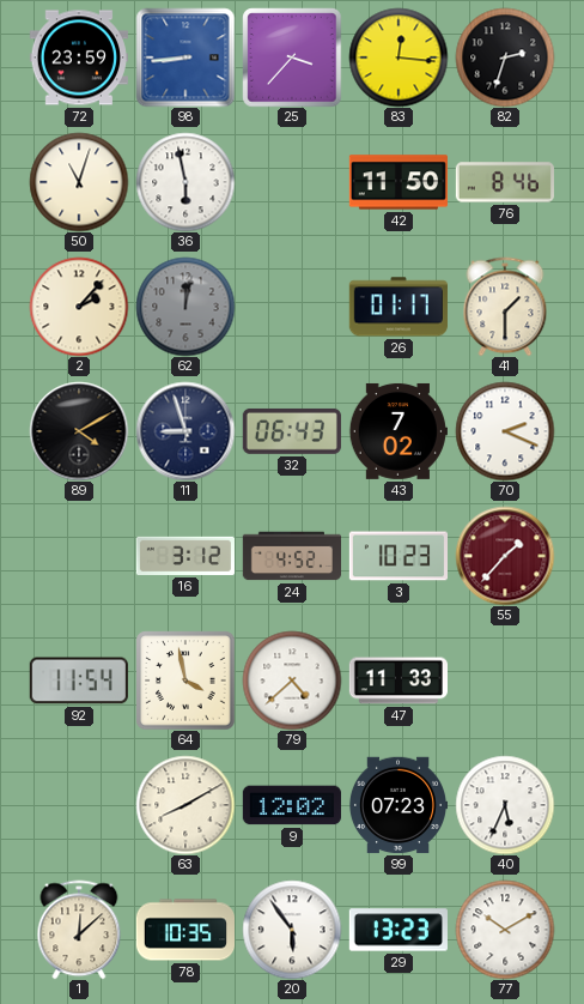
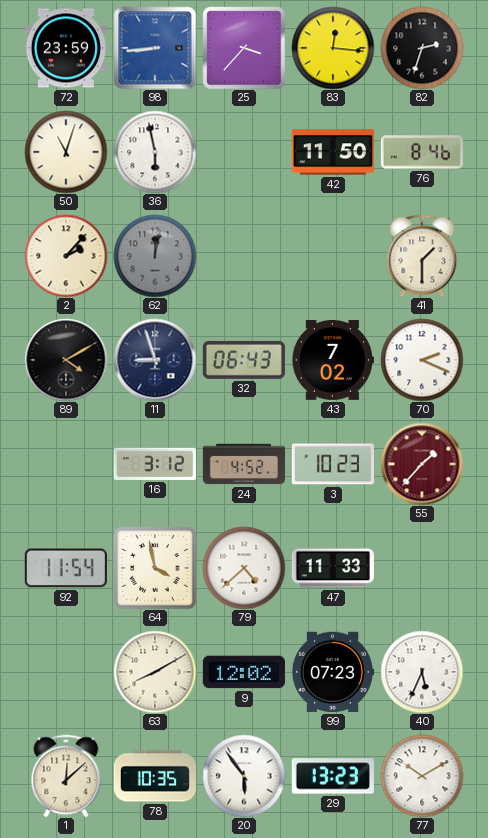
26: 01:17 -> none
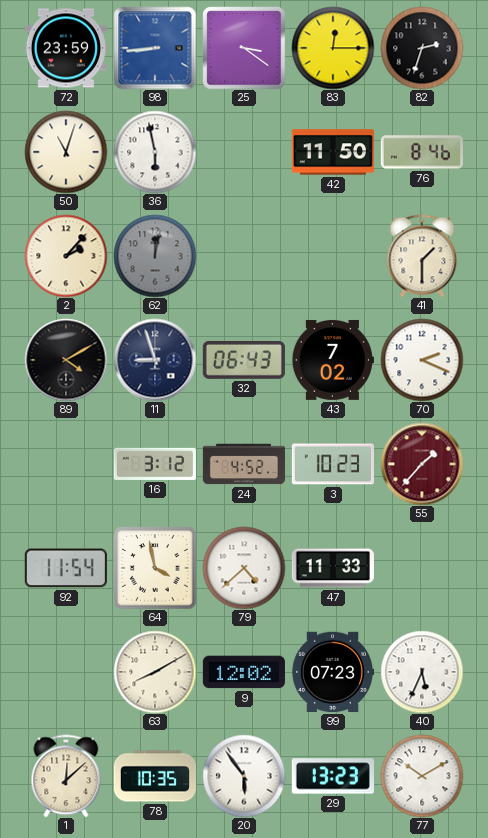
25: 3:37 -> 3:21
83: 12:16 -> 12:15
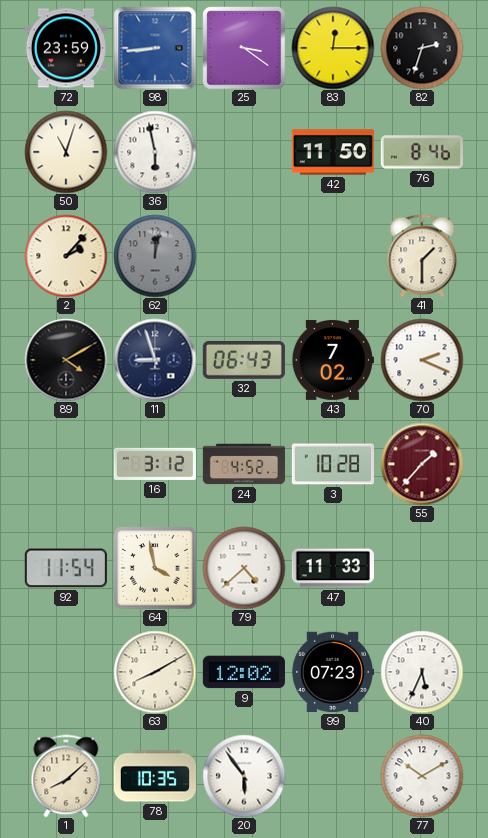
3: 10:23 -> 10:28
1: 12:08 -> 8:08
29: 13:23 -> none
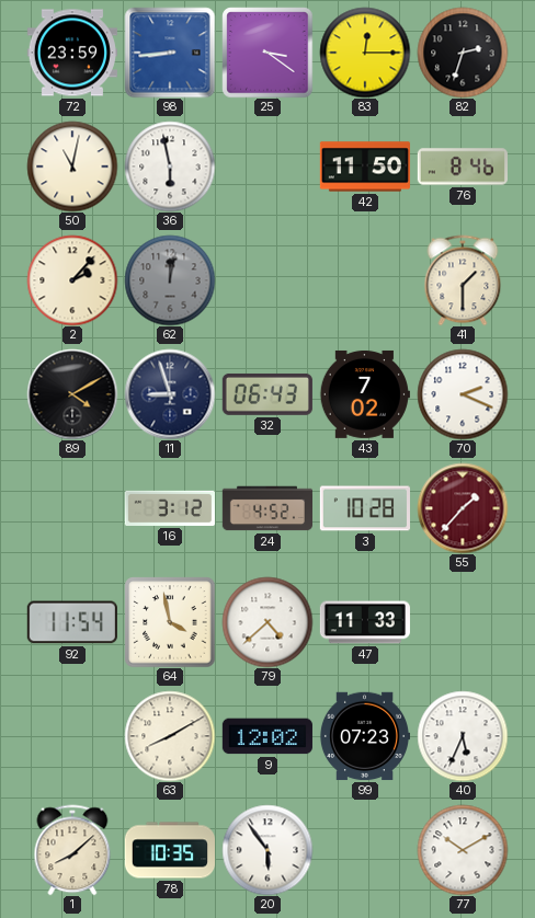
50: 11:03 -> 11:02
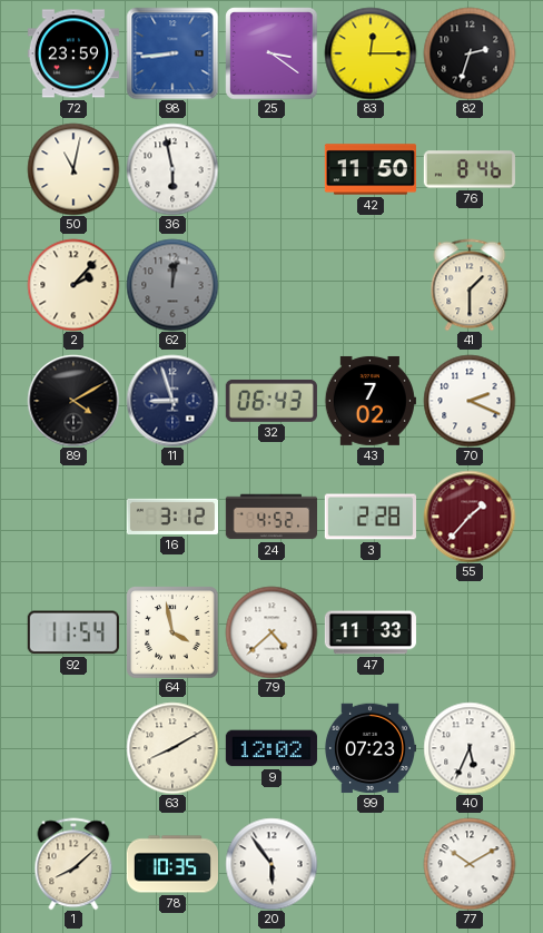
3: 10:28 -> 2:28
